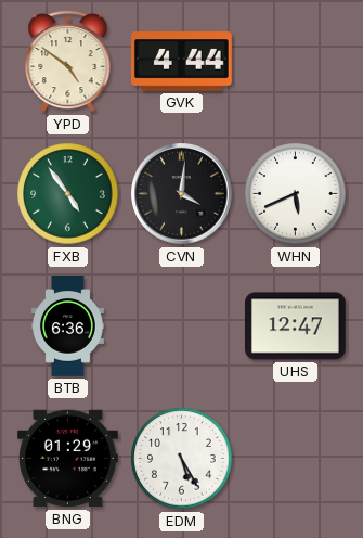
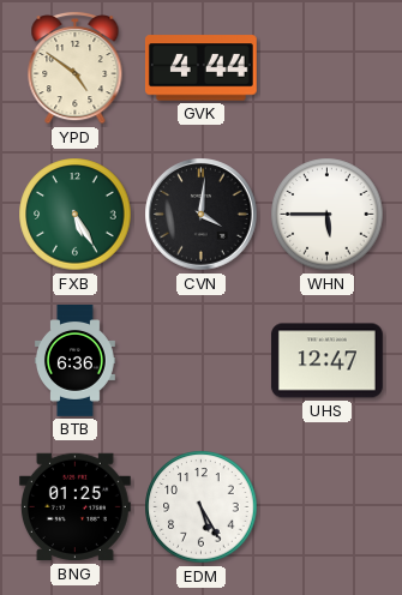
FXB: 4:54 -> 5:25
WHN: 5:41 -> 5:45
BNG: 01:29 -> 01:25
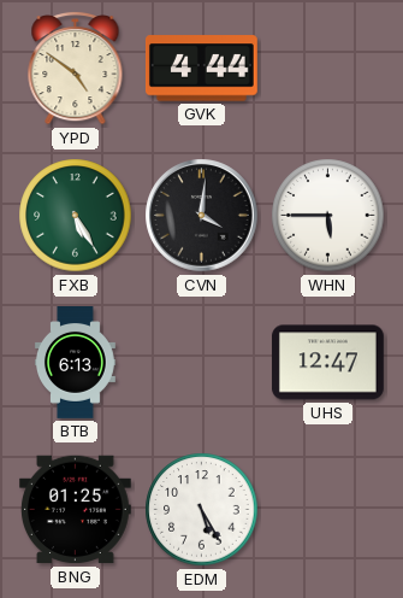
BTB: 6:36 -> 6:13
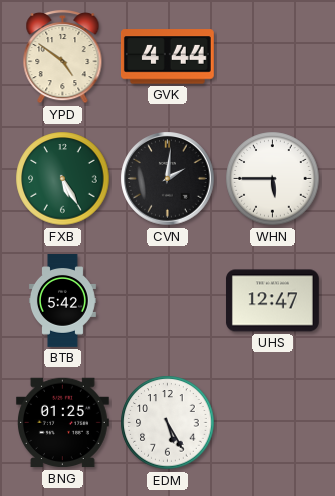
CVN: 4:01 -> 2:01
BTB: 6:13 -> 5:42
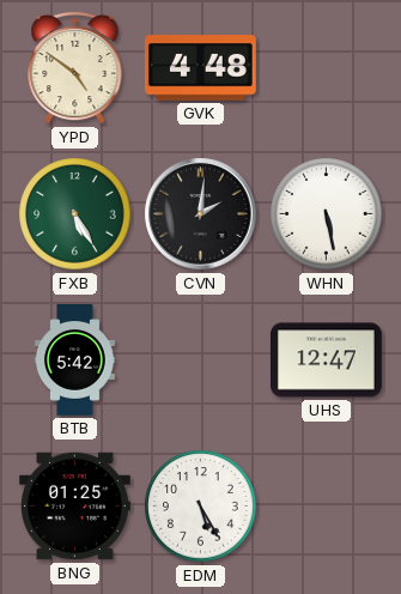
GVK: 4:44 -> 4:48
WHN: 5:45 -> 5:28
